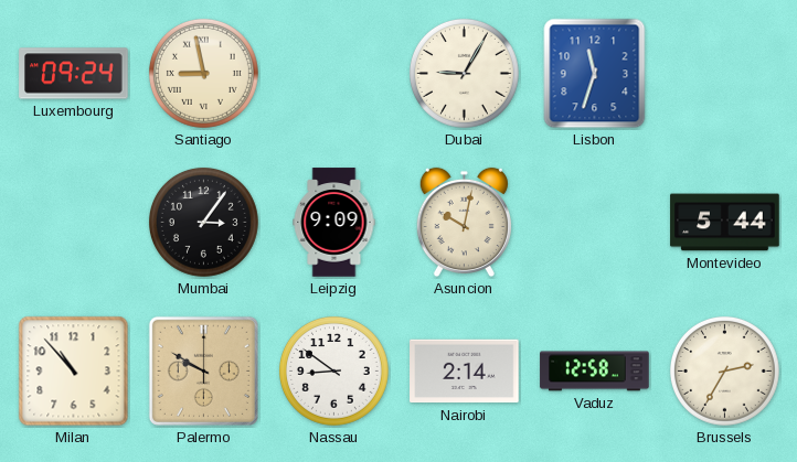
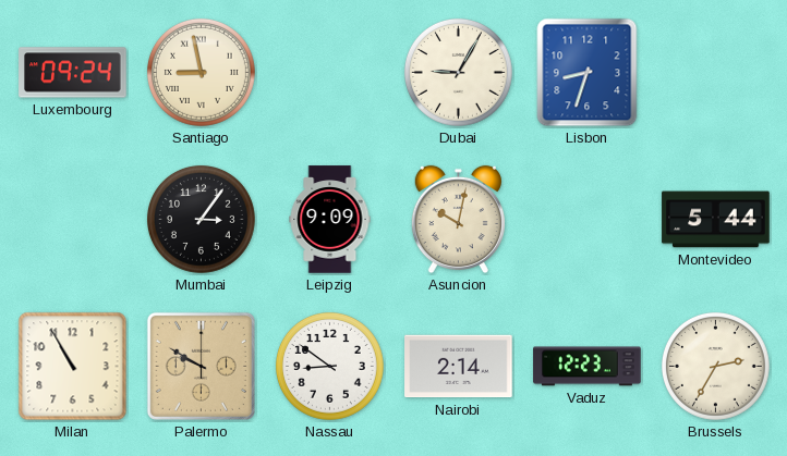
Lisbon: 11:33 -> 8:33
Milan: 10:53 -> 10:55
Vaduz: 12:58 -> 12:23
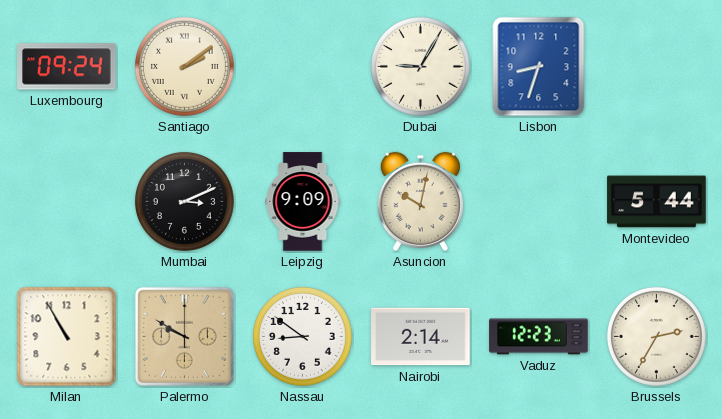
Santiago: 8:58 -> 2:09
Mumbai: 3:06 -> 3:11
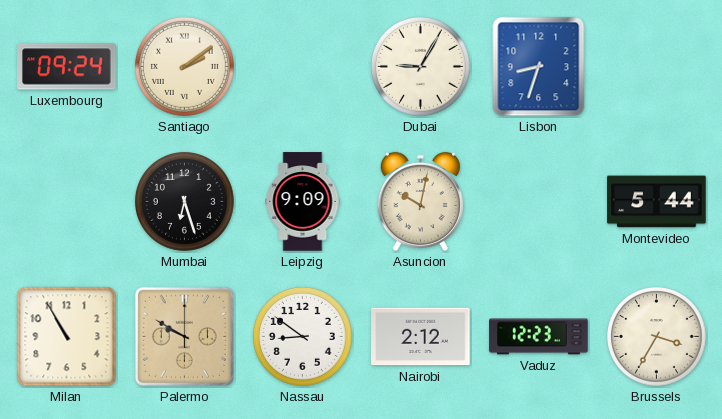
Mumbai: 3:11 -> 6:27
Nairobi: 2:14 -> 2:12
Brussels: 2:35 -> 3:35
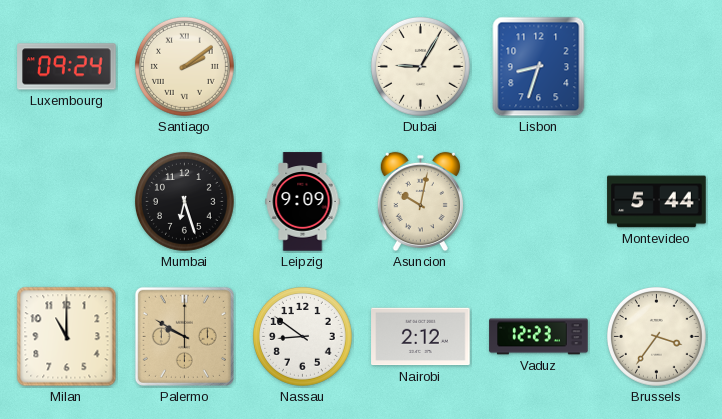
Milan: 10:55 -> 11:00
Brussels: 3:35 -> 3:36
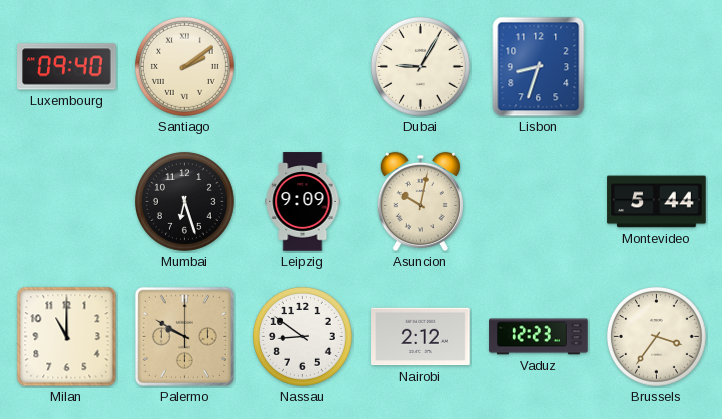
Luxembourg: 09:24 -> 09:40
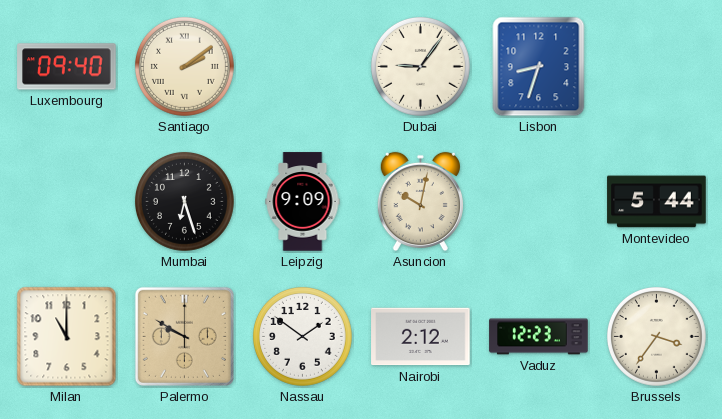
Dubai: 9:05 -> 9:06
Nassau: 8:51 -> 1:51
